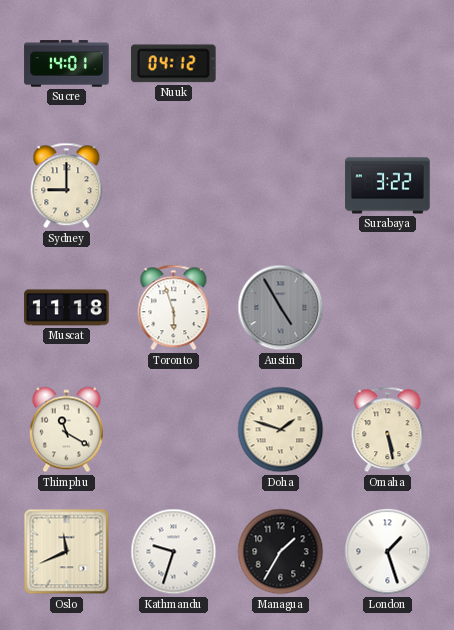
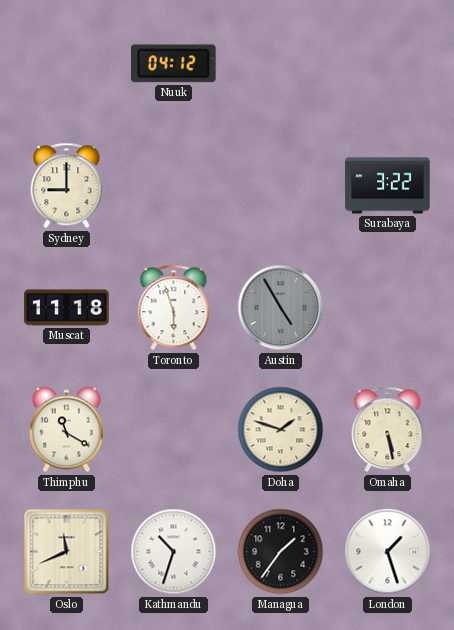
Sucre: 14:01 -> none
Kathmandu: 9:33 -> 10:33
Managua: 1:35 -> 1:36
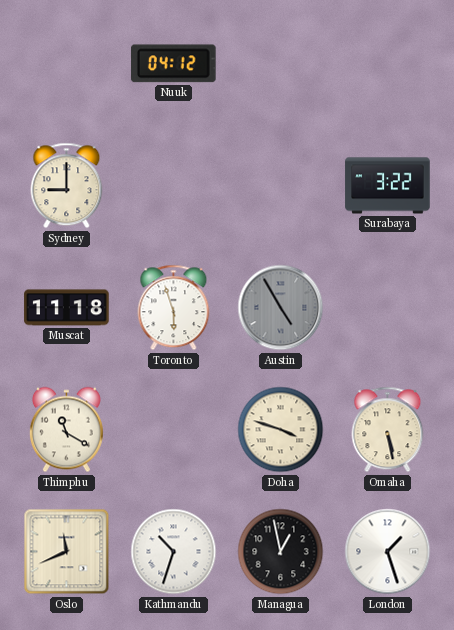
Doha: 1:48 -> 3:48
Managua: 1:36 -> 12:58
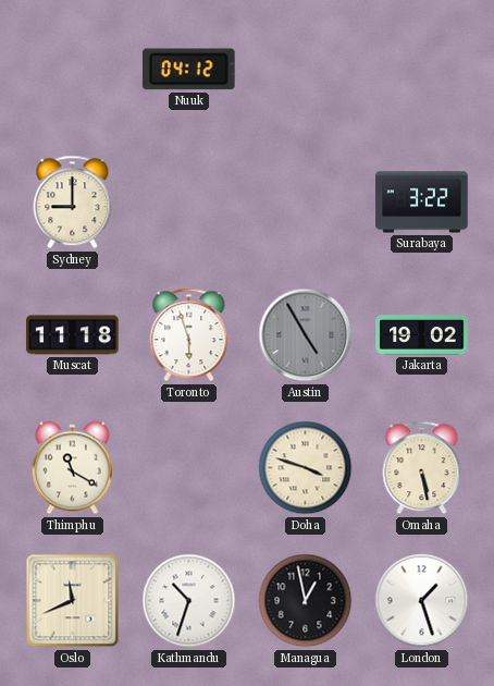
Jakarta: none -> 19:02
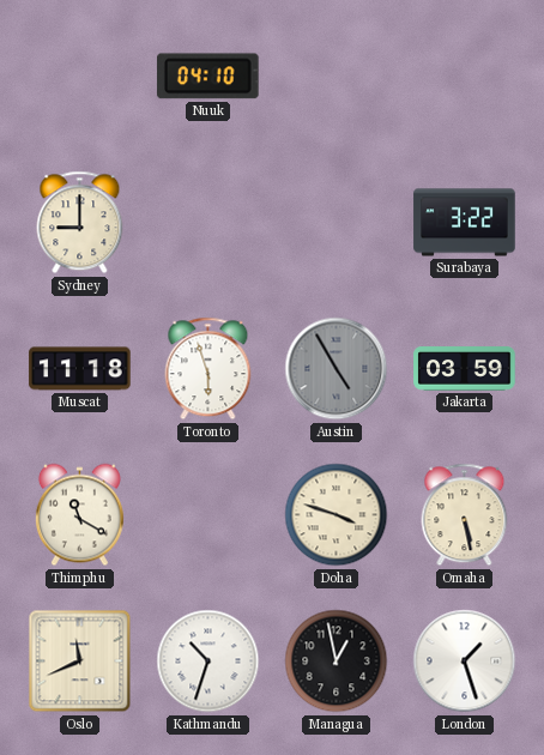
Nuuk: 04:12 -> 04:10
Jakarta: 19:02 -> 03:59
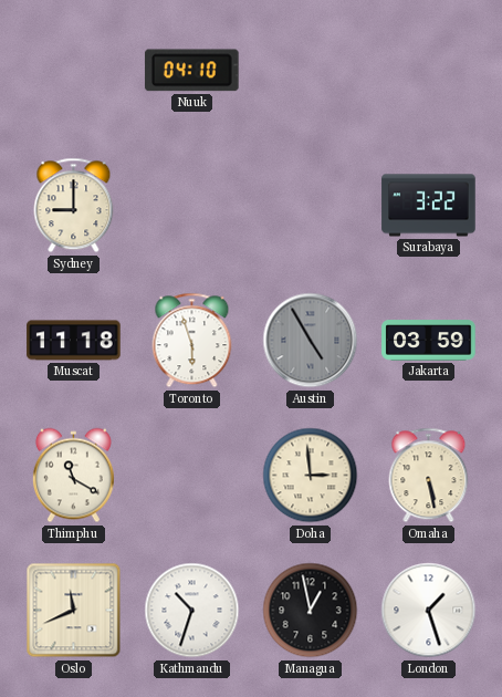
Doha: 3:48 -> 2:59
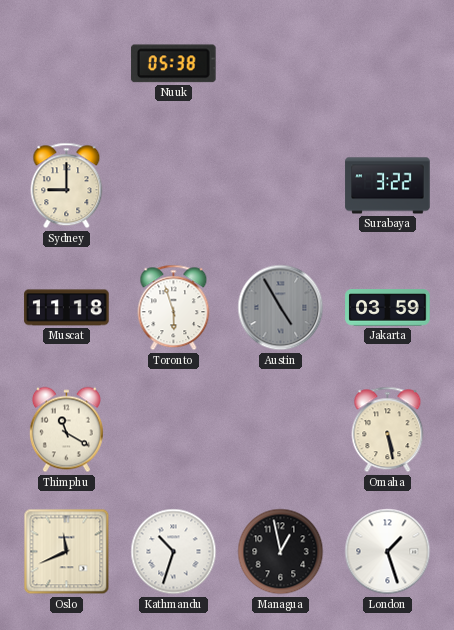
Nuuk: 04:10 -> 05:38
Doha: 2:59 -> none
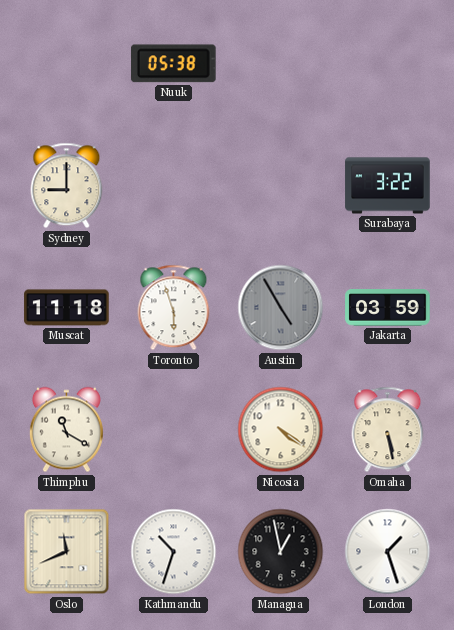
Nicosia: none -> 4:21
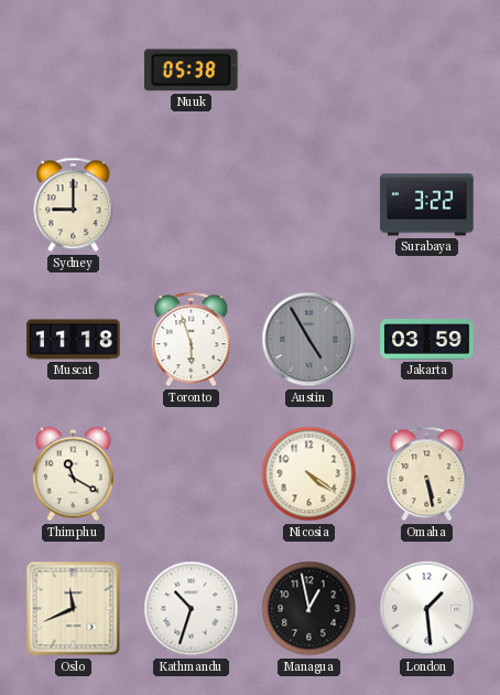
London: 1:27 -> 1:29
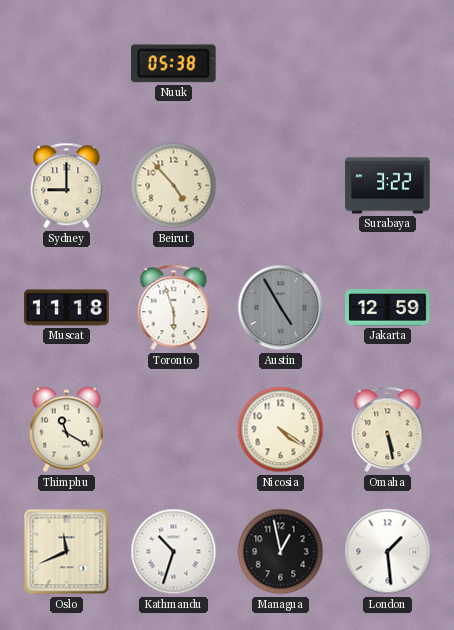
Beirut: none -> 4:53
Jakarta: 03:59 -> 12:59
